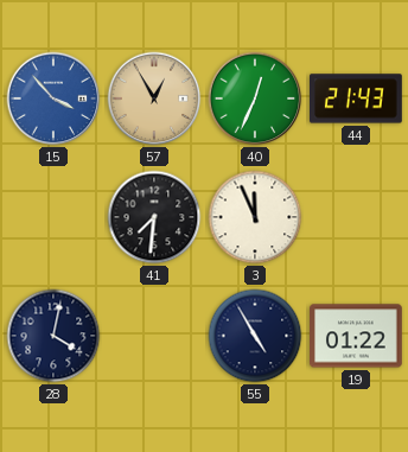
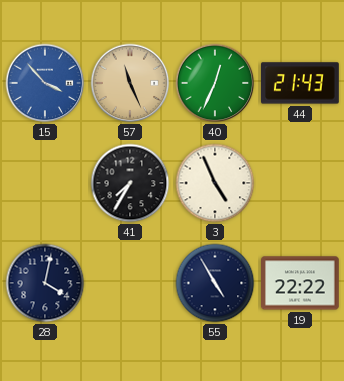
57: 12:55 -> 11:26
41: 7:31 -> 7:35
3: 11:56 -> 4:56
19: 01:22 -> 22:22
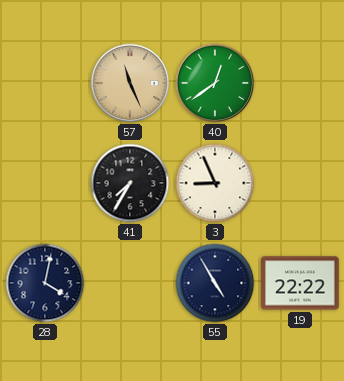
15: 3:53 -> none
40: 12:34 -> 12:39
44: 21:43 -> none
3: 4:56 -> 8:56
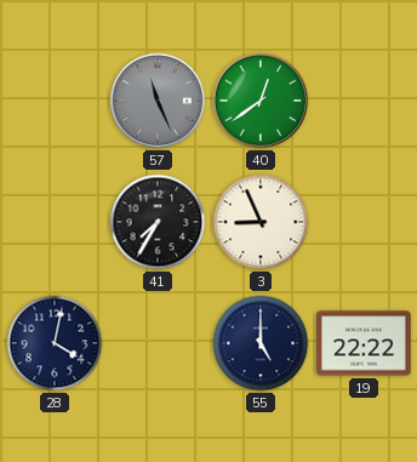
57 dial: champagne -> grey
55: 4:55 -> 5:00
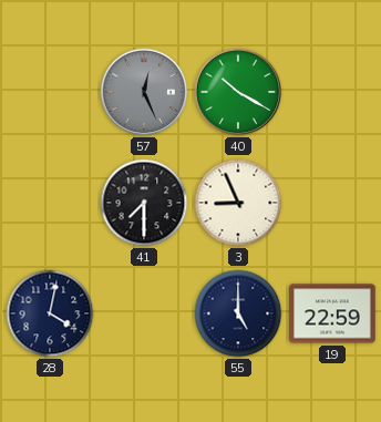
57: 11:26 -> 12:26
40: 12:39 -> 10:20
41: 7:35 -> 7:30
19: 22:22 -> 22:59
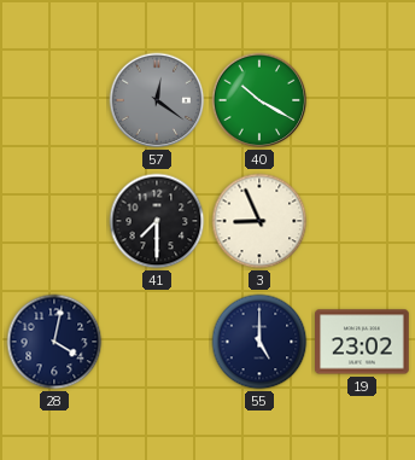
57: 12:26 -> 12:21
19: 22:59 -> 23:02
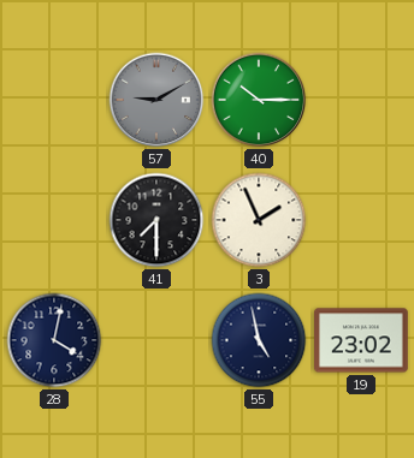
57: 12:21 -> 9:10
40: 10:20 -> 10:15
3: 8:56 -> 1:56
55: 5:00 -> 4:58
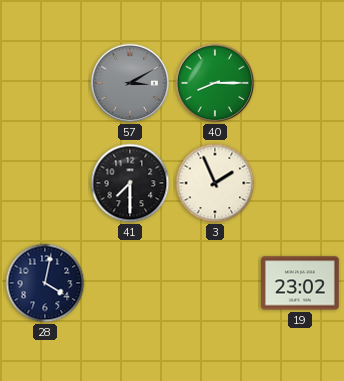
57: 9:10 -> 3:10
40: 10:15 -> 8:15
55: 4:58 -> none
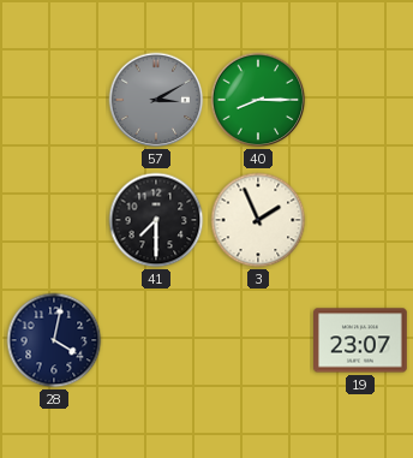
19: 23:02 -> 23:07
